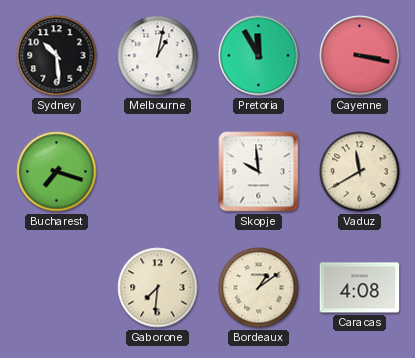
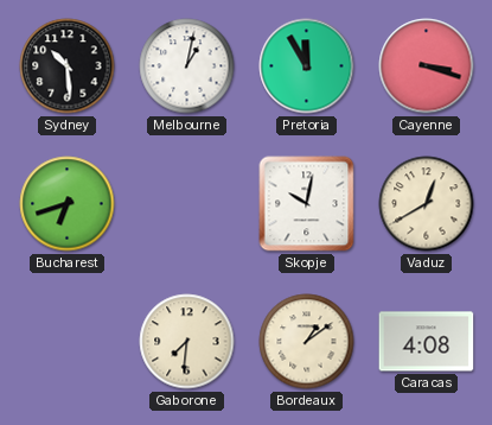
Cayenne: 3:17 -> 3:18
Bucharest: 7:18 -> 6:42
Skopje: 9:59 -> 10:02
Vaduz: 11:40 -> 12:40
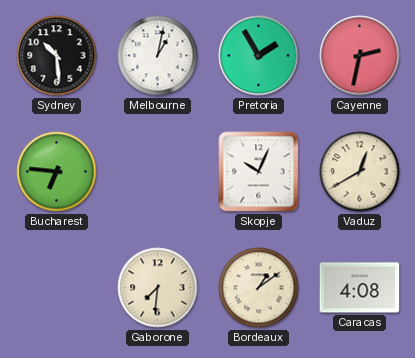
Pretoria: 11:55 -> 1:55
Cayenne: 3:18 -> 2:32
Bucharest: 6:42 -> 6:46
Skopje: 10:02 -> 10:04
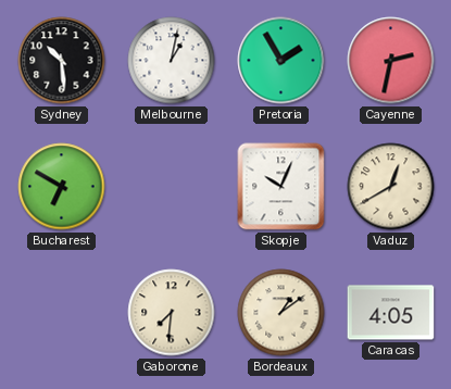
Bucharest: 6:46 -> 6:50
Caracas: 4:08 -> 4:05
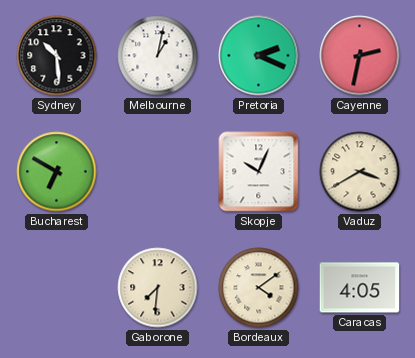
Pretoria: 1:55 -> 2:19
Vaduz: 12:40 -> 3:40
Bordeaux: 1:09 -> 4:09
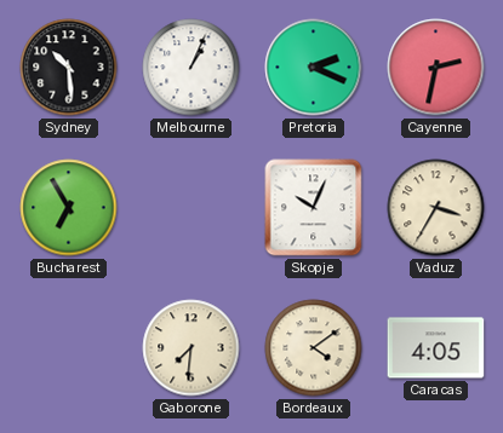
Melbourne: 1:02 -> 1:04
Bucharest: 6:50 -> 6:55
Vaduz: 3:40 -> 3:35
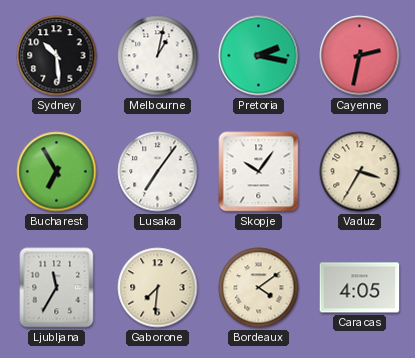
Melbourne: 1:04 -> 1:02
Pretoria: 2:19 -> 2:17
Lusaka: none -> 7:06
Skopje: 10:04 -> 10:06
Ljubljana: none -> 11:35
